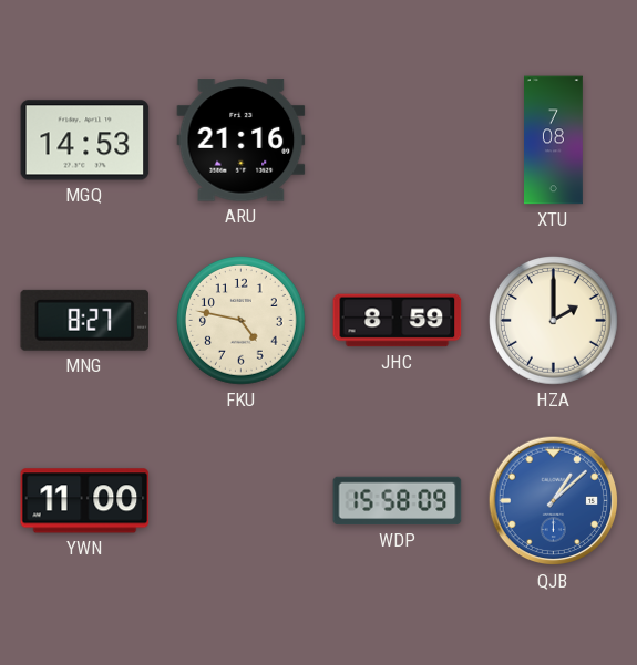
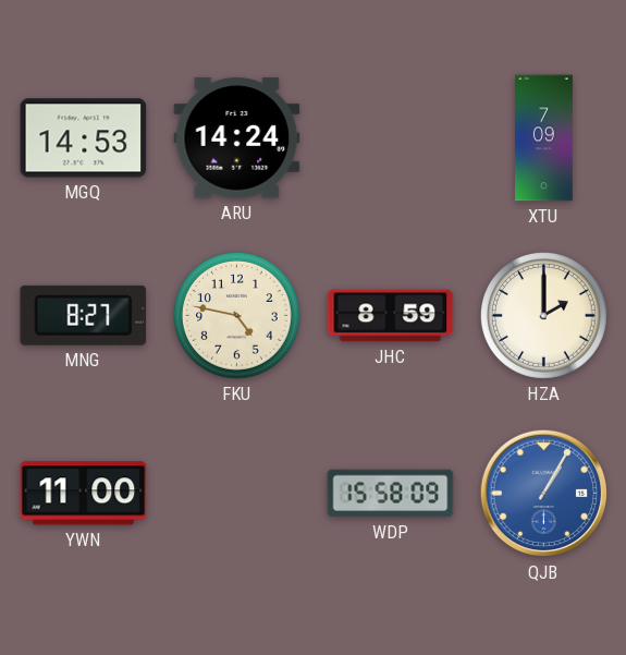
ARU: 21:16 -> 14:24
XTU: 7:08 -> 7:09
QJB: 1:08 -> 1:05
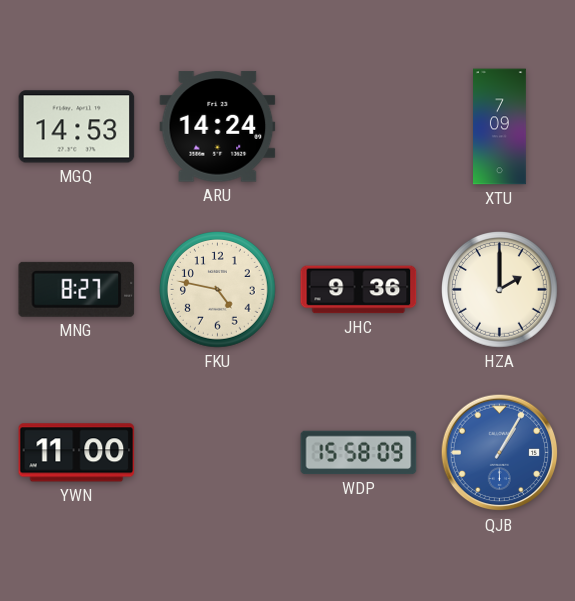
JHC: 8:59 -> 9:36
